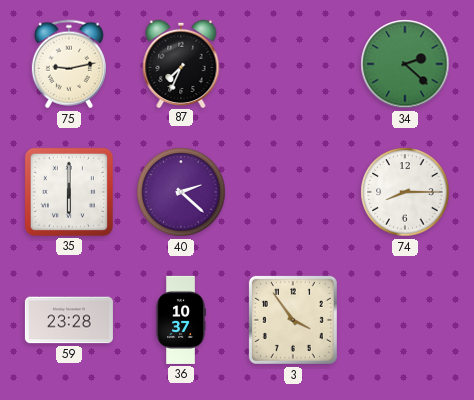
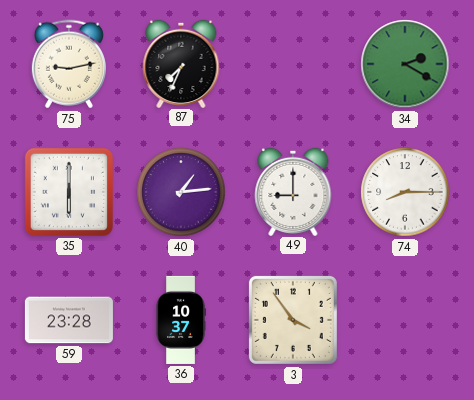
34: 2:22 -> 2:20
40: 2:22 -> 1:14
49: none -> 9:00
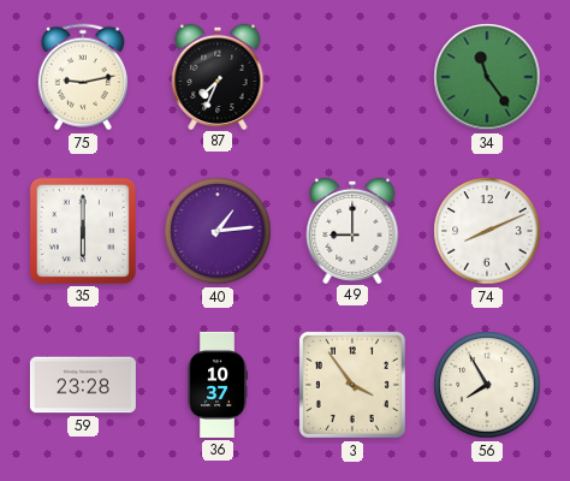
34: 2:20 -> 11:24
74: 8:15 -> 8:11
56: none -> 7:55
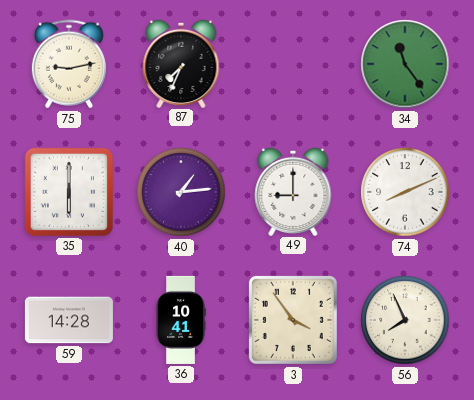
59: 23:28 -> 14:28
36: 10:37 -> 10:41
56: 7:55 -> 7:56
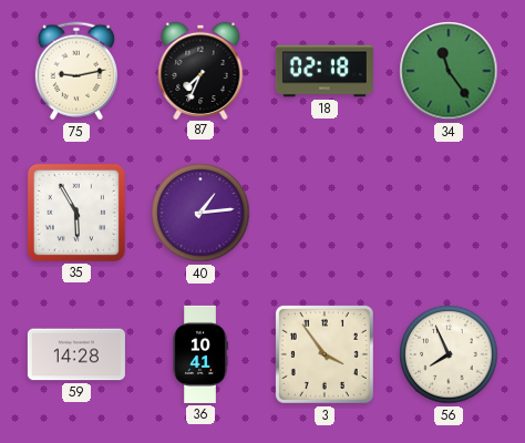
18: none -> 02:18
35: 6:00 -> 5:55
49: 9:00 -> none
74: 8:11 -> none
